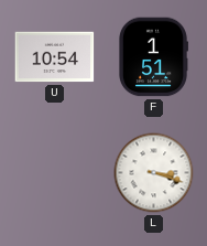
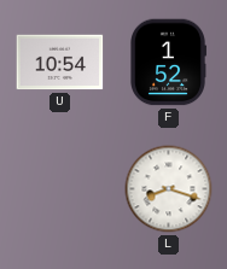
F: 1:51 -> 1:52
L: 3:18 -> 8:18
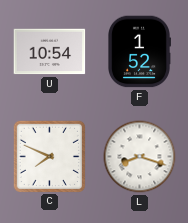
C: none -> 7:49
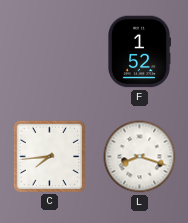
U: 10:54 -> none
C: 7:49 -> 7:44
